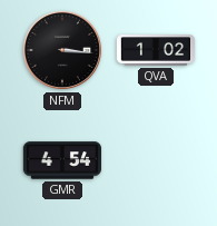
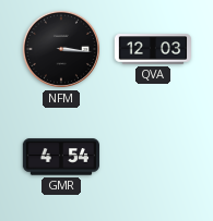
QVA: 1:02 -> 12:03
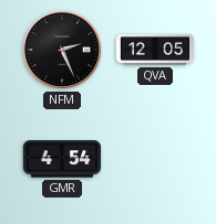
NFM: 3:16 -> 2:26
QVA: 12:03 -> 12:05
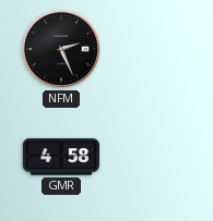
QVA: 12:05 -> none
GMR: 4:54 -> 4:58
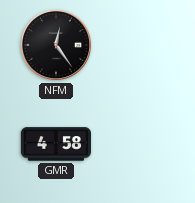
NFM: 2:26 -> 12:24
